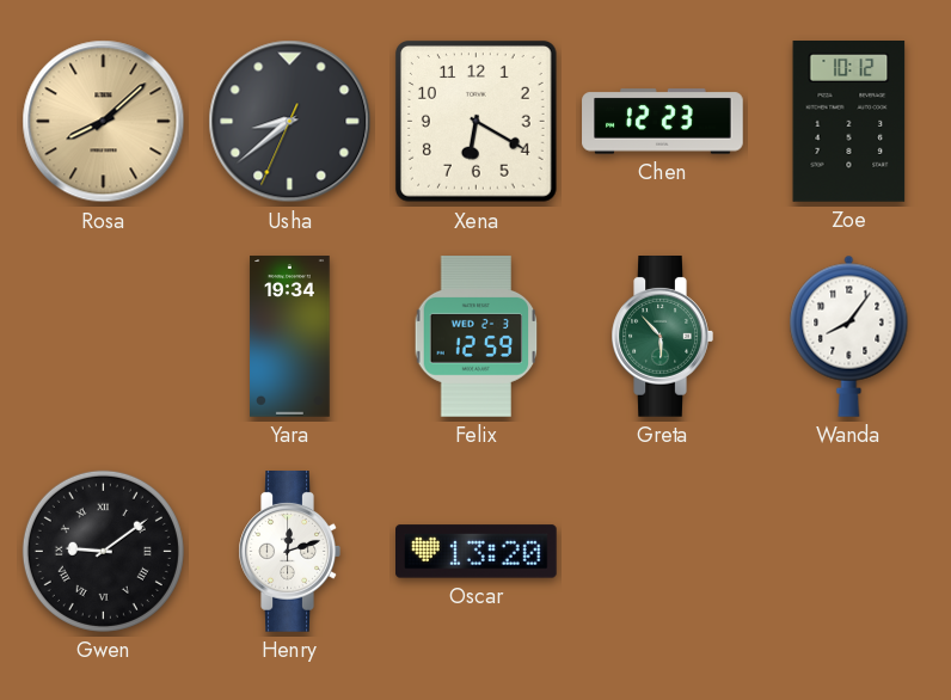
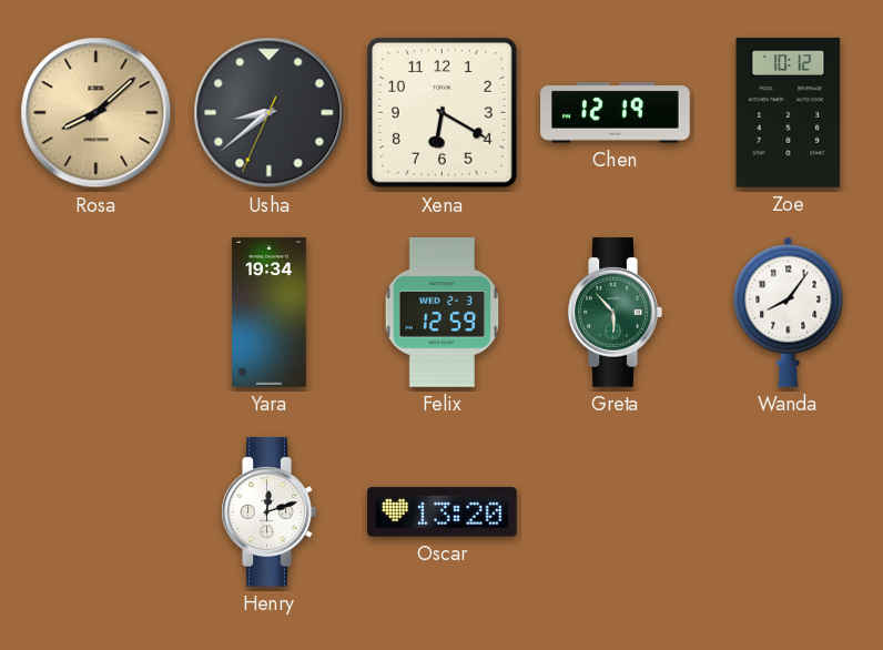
Chen: 12:23 -> 12:19
Gwen: 9:09 -> none
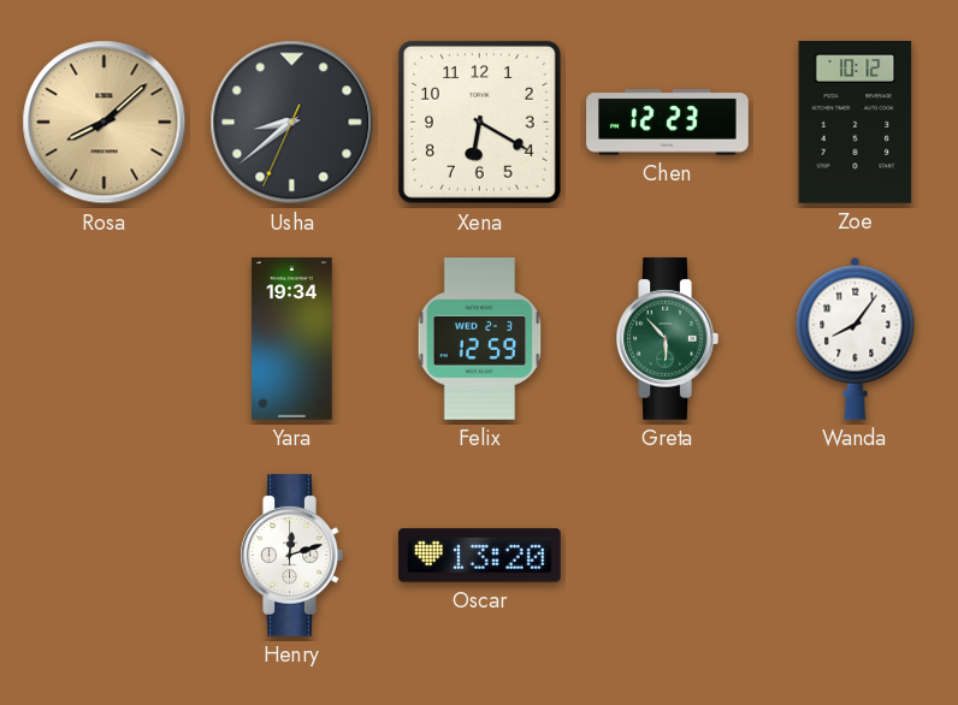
Chen: 12:19 -> 12:23
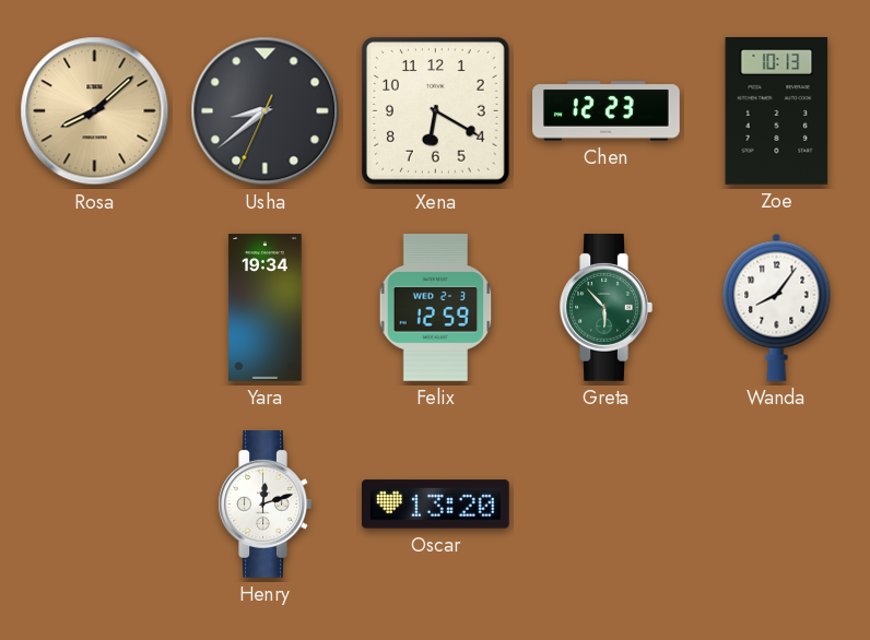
Zoe: 10:12 -> 10:13
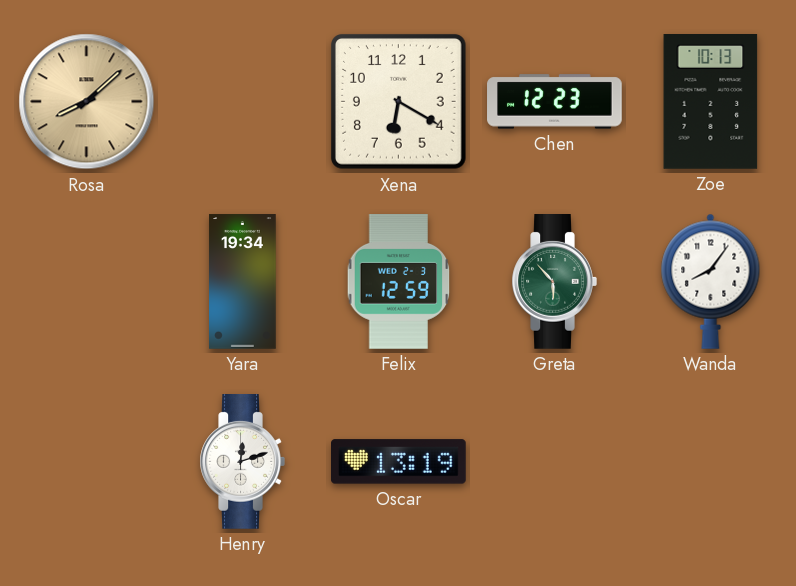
Usha: 8:38 -> none
Oscar: 13:20 -> 13:19
